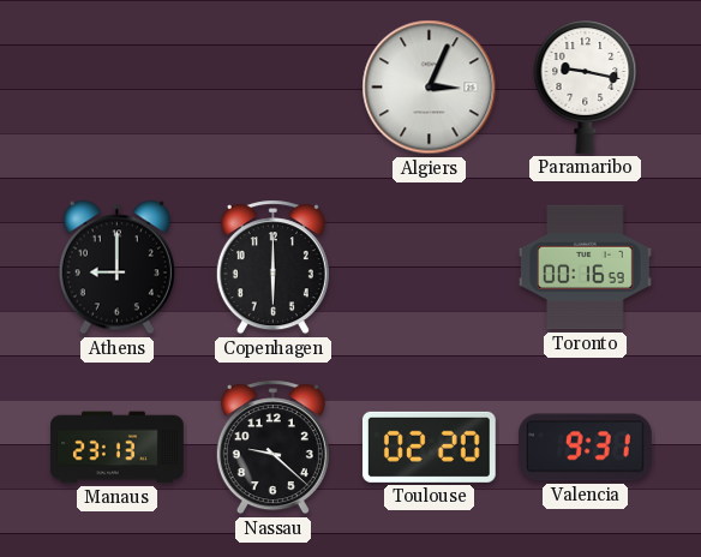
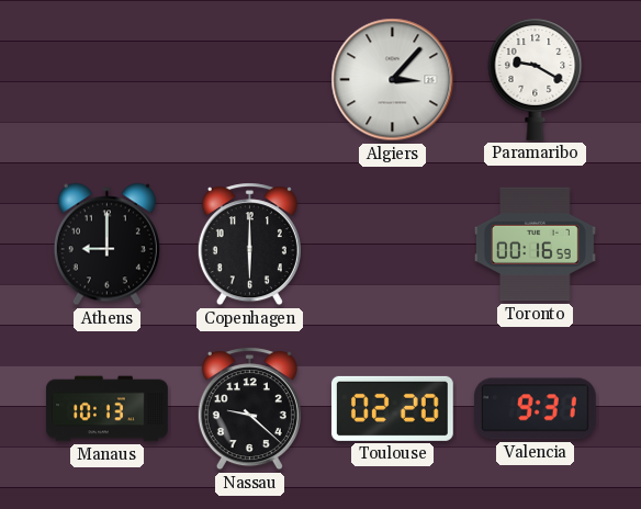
Algiers: 3:04 -> 3:07
Paramaribo: 9:17 -> 9:20
Manaus: 23:13 -> 10:13
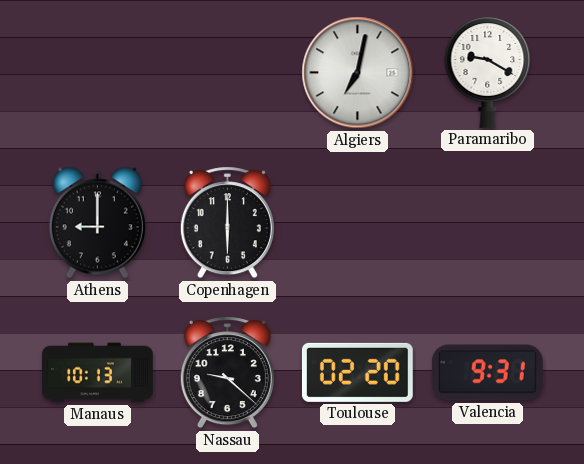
Algiers: 3:07 -> 7:02
Toronto: 00:16 -> none
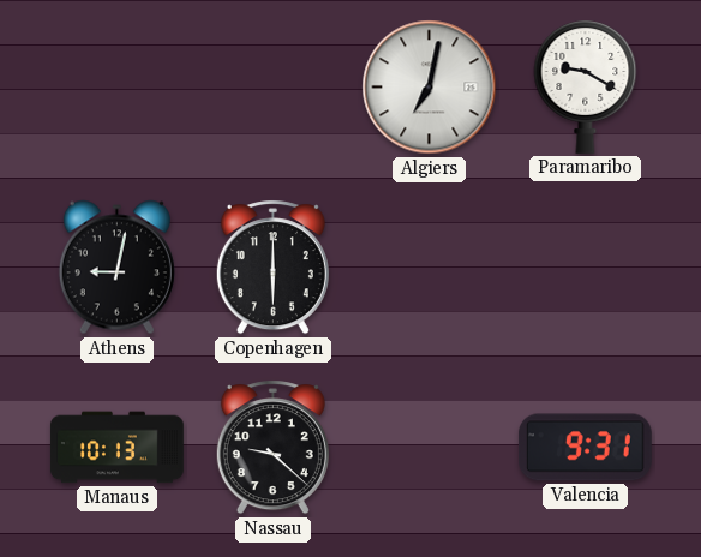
Athens: 9:00 -> 9:02
Toulouse: 02:20 -> none
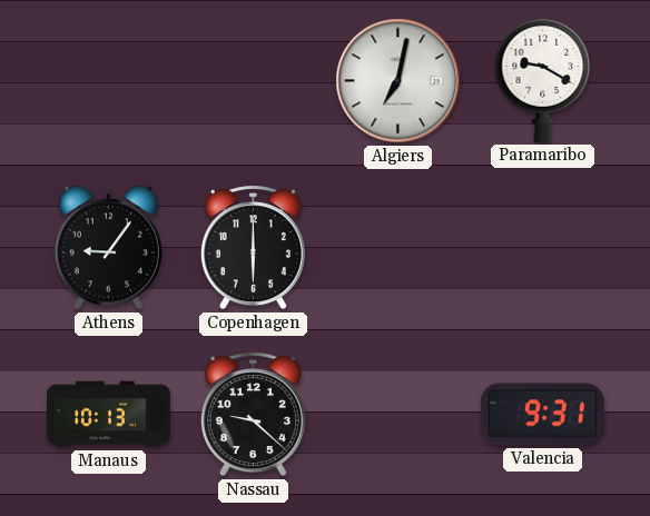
Athens: 9:02 -> 9:06
